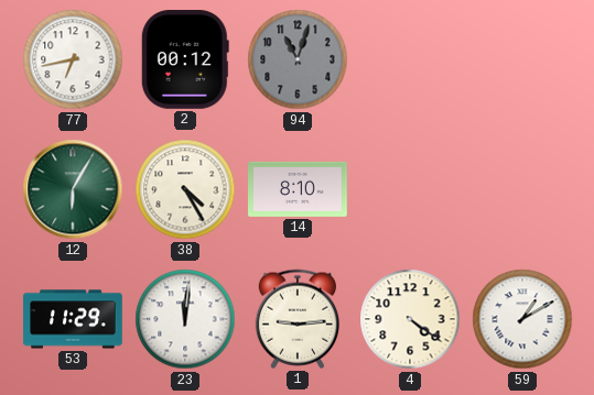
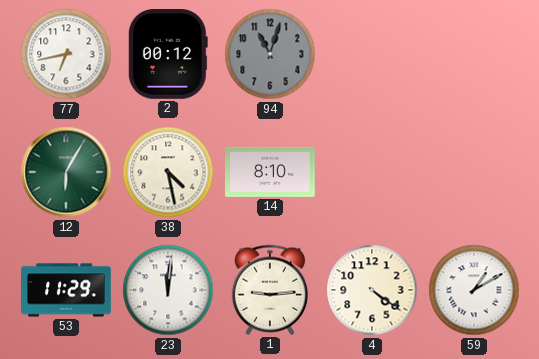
38: 4:25 -> 4:28
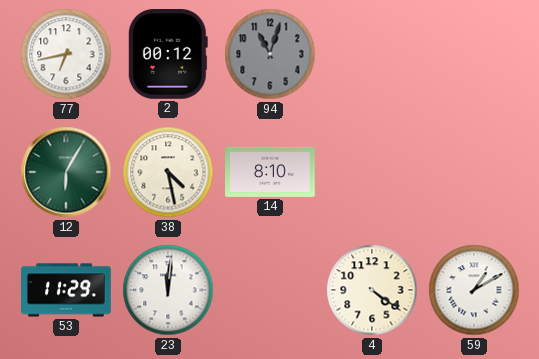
1: 9:14 -> none
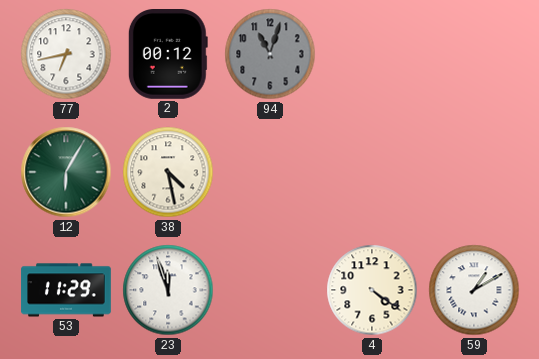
14: 8:10 -> none
23: 12:01 -> 11:57
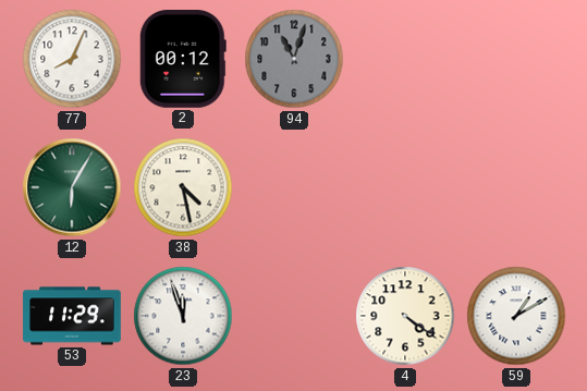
77: 6:43 -> 8:04
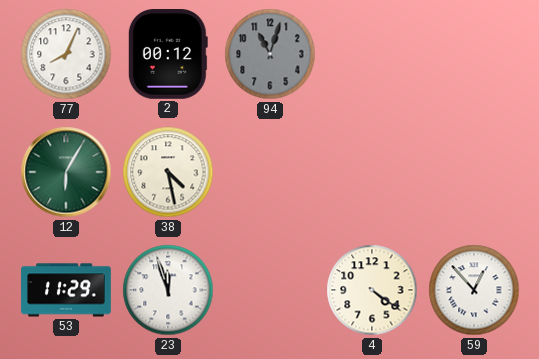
59: 1:10 -> 12:53
